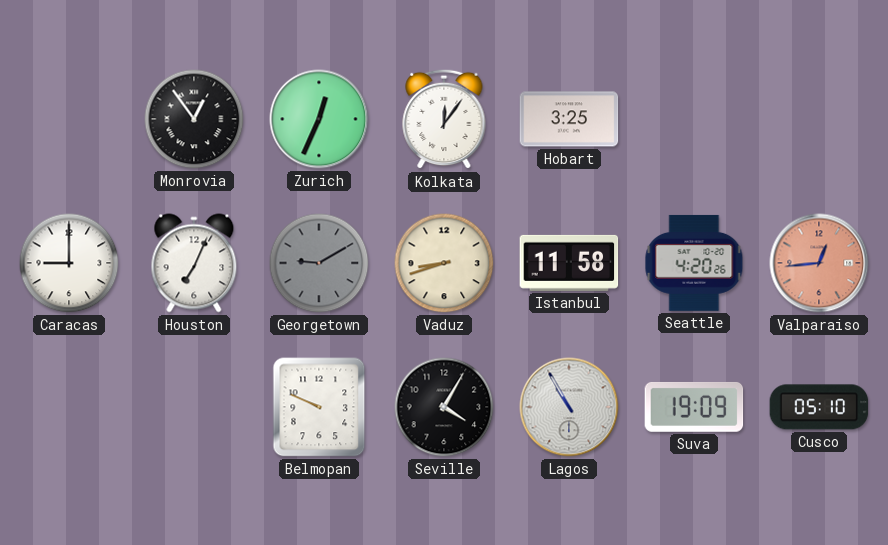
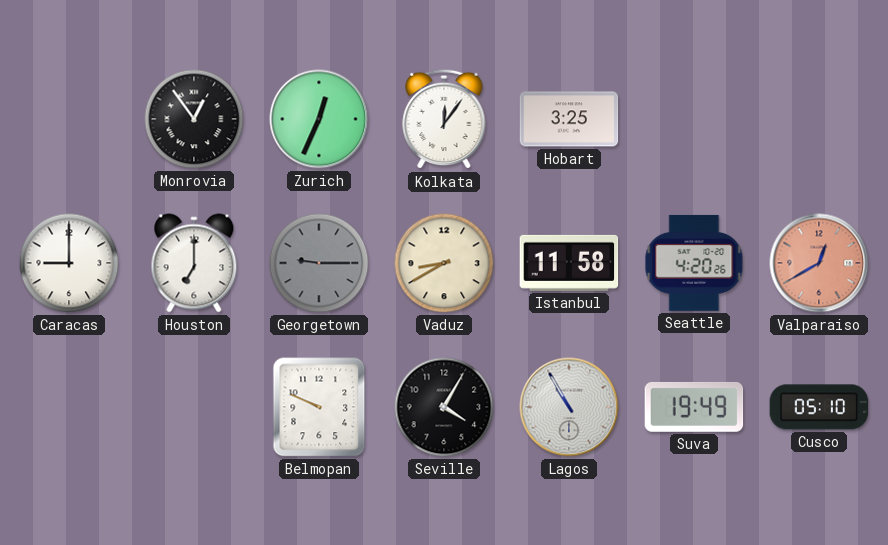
Houston: 7:04 -> 7:00
Georgetown: 9:10 -> 9:15
Vaduz: 8:42 -> 8:40
Valparaiso: 12:44 -> 12:40
Suva: 19:09 -> 19:49
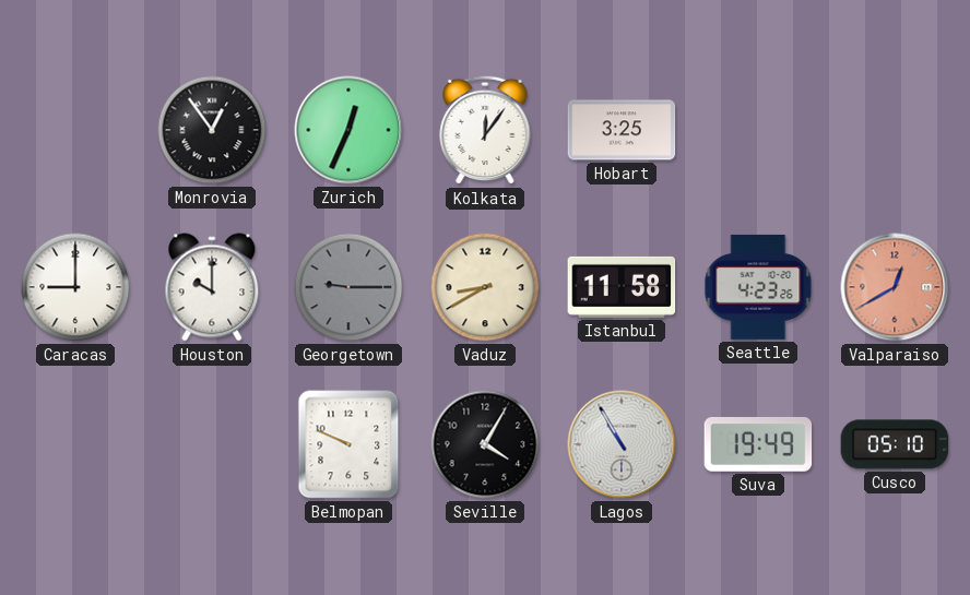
Houston: 7:00 -> 10:00
Seattle: 4:20 -> 4:23
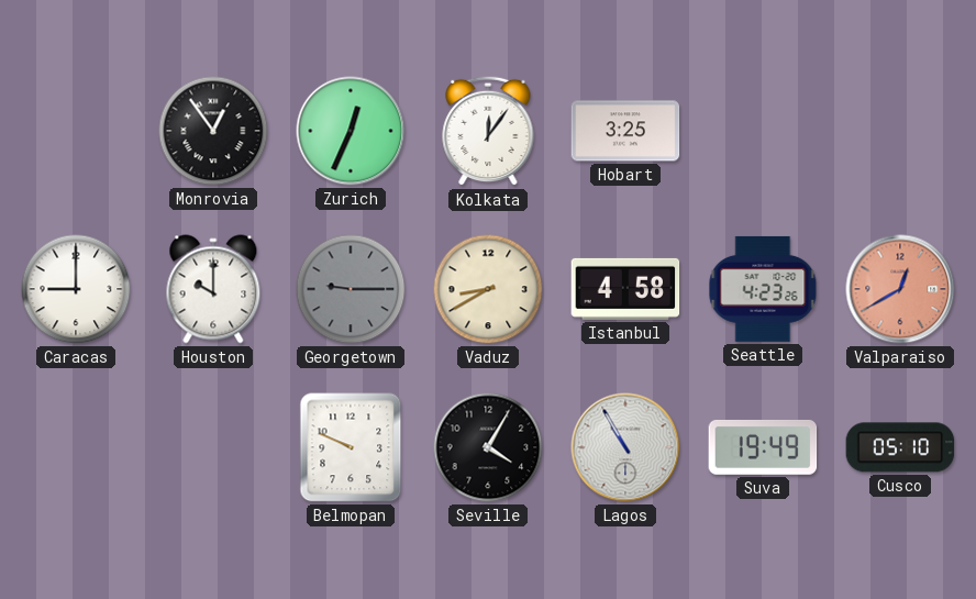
Istanbul: 11:58 -> 4:58
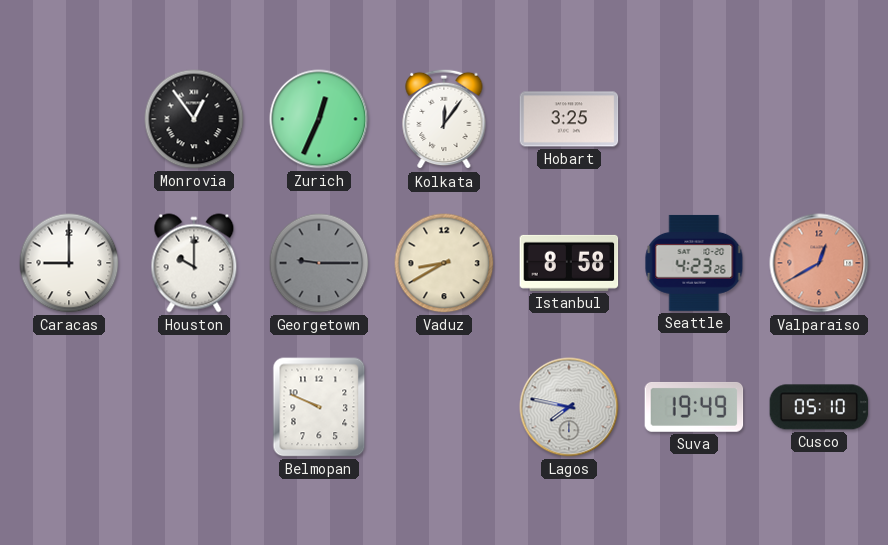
Istanbul: 4:58 -> 8:58
Seville: 4:05 -> none
Lagos: 10:55 -> 7:47
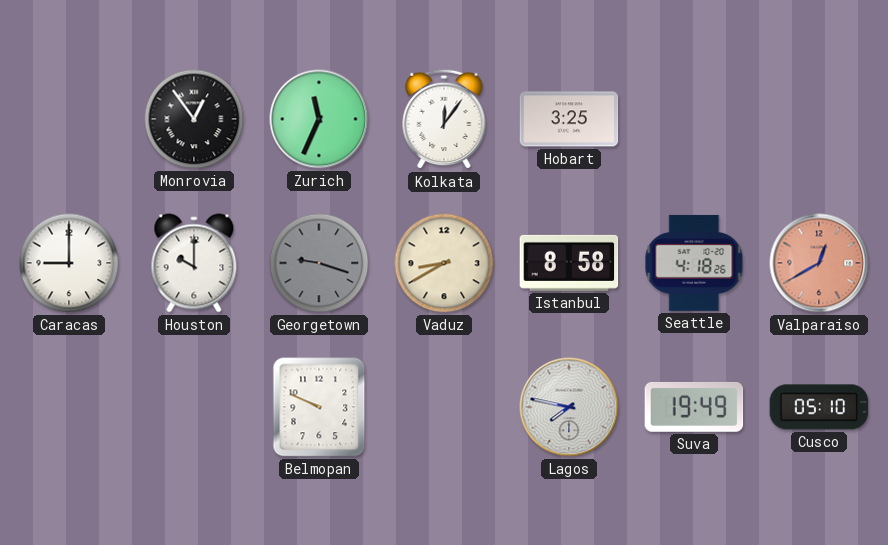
Zurich: 12:34 -> 11:34
Georgetown: 9:15 -> 9:18
Seattle: 4:23 -> 4:18
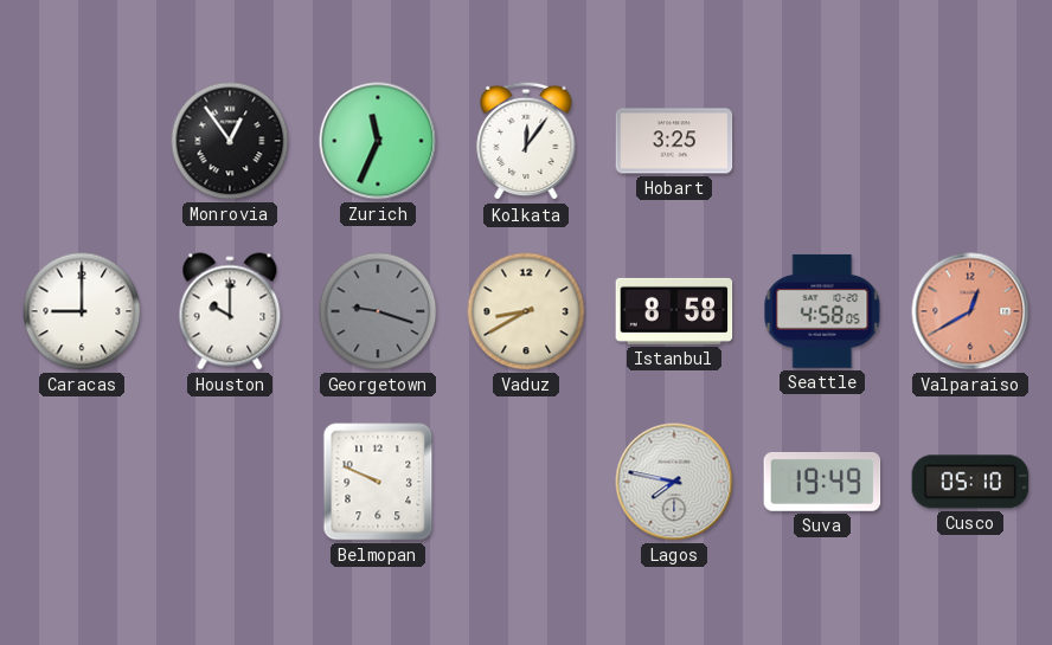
Seattle: 4:18 -> 4:58
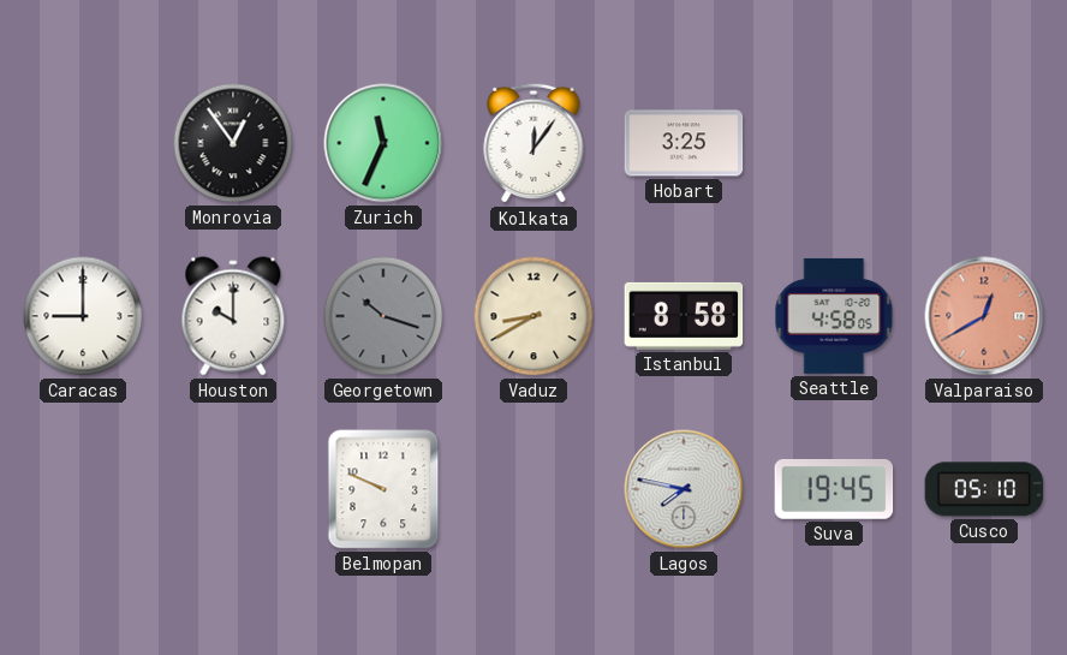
Georgetown: 9:18 -> 10:18
Suva: 19:49 -> 19:45
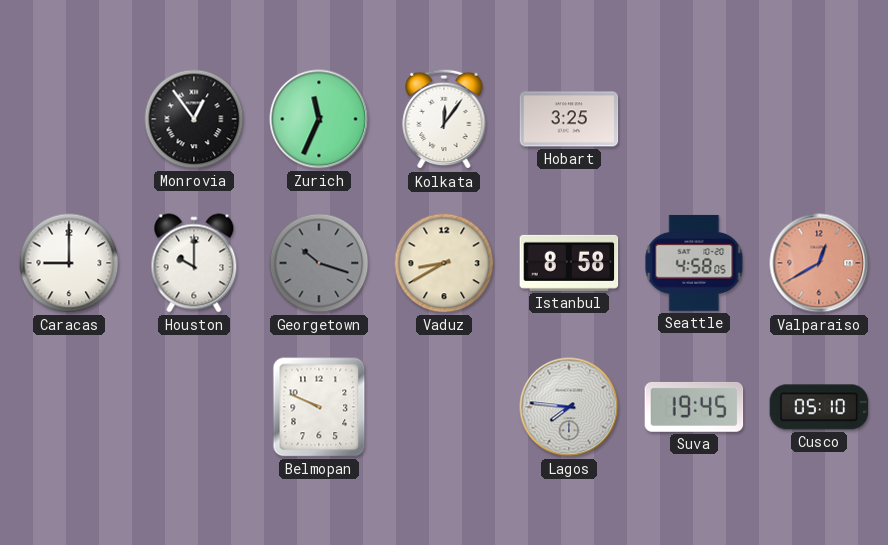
Lagos: 7:47 -> 7:46
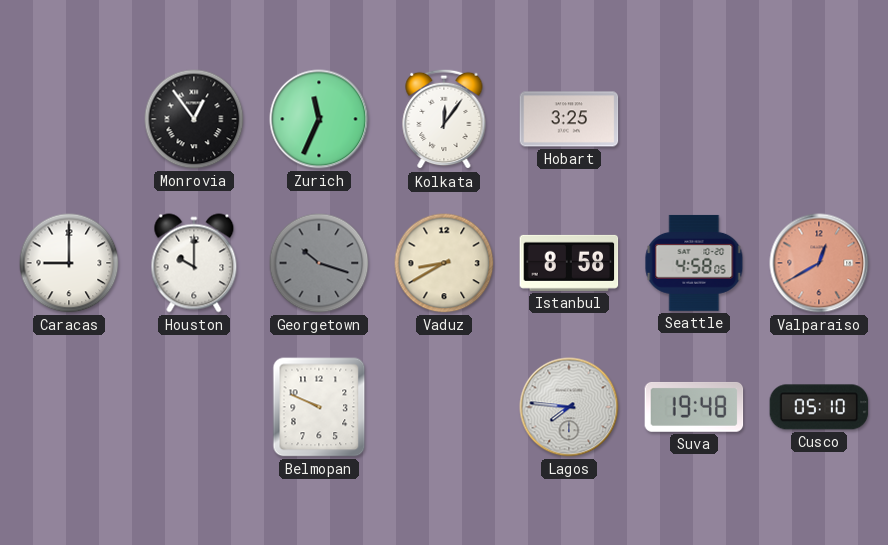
Suva: 19:45 -> 19:48
